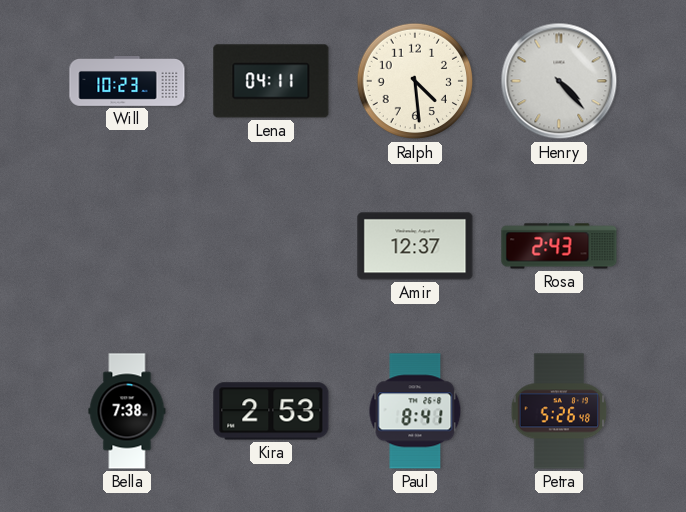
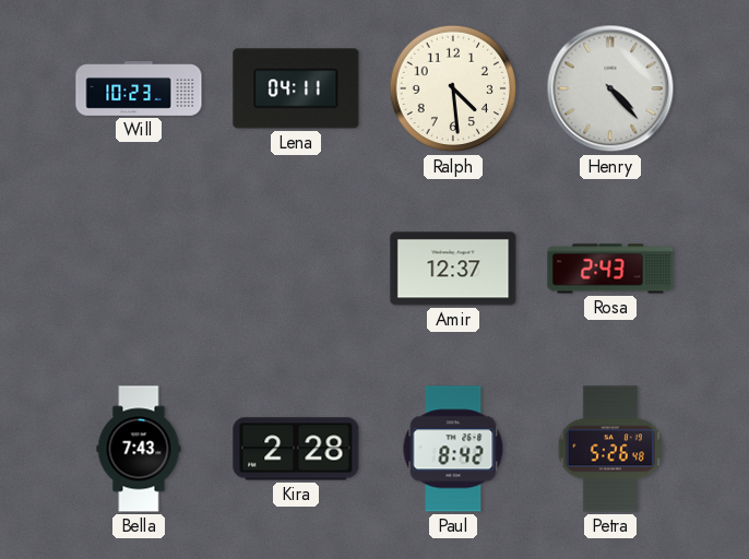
Bella: 7:38 -> 7:43
Kira: 2:53 -> 2:28
Paul: 8:41 -> 8:42
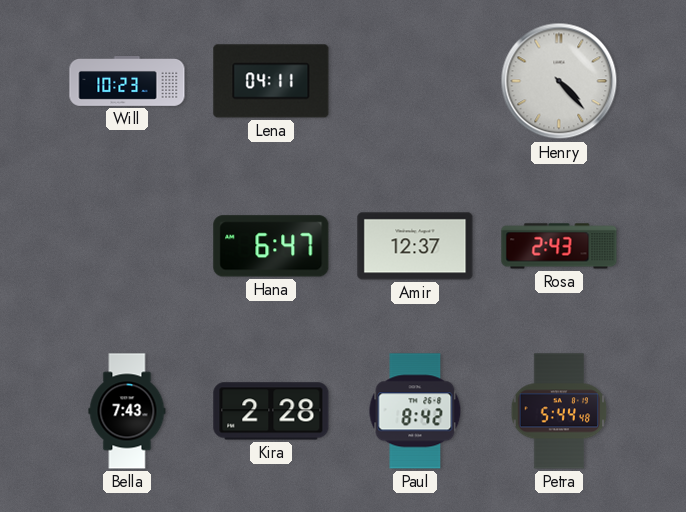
Ralph: 4:29 -> none
Hana: none -> 6:47
Petra: 5:26 -> 5:44
